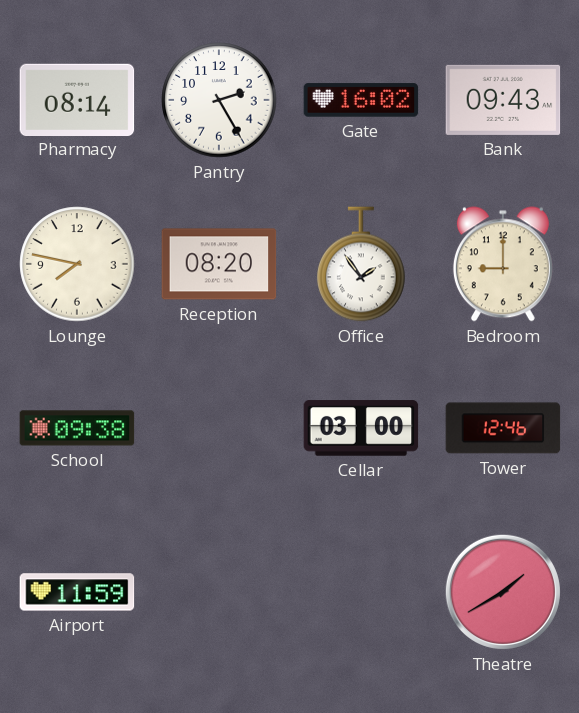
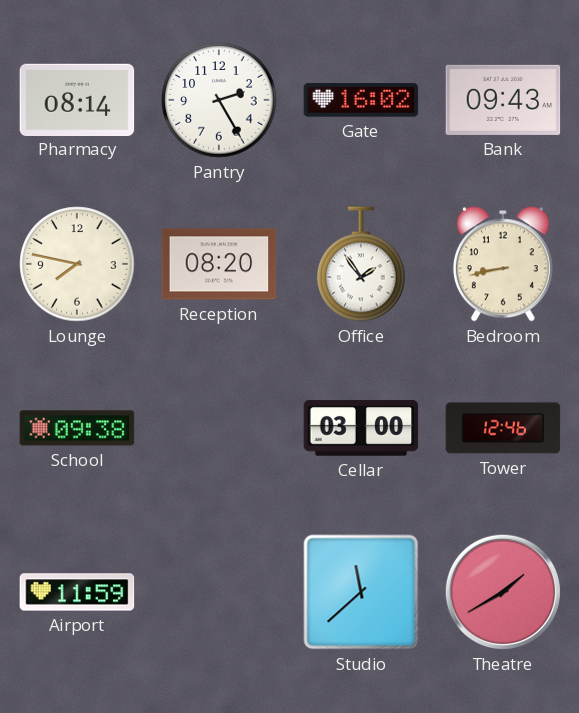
Bedroom: 9:00 -> 8:43
Studio: none -> 11:38
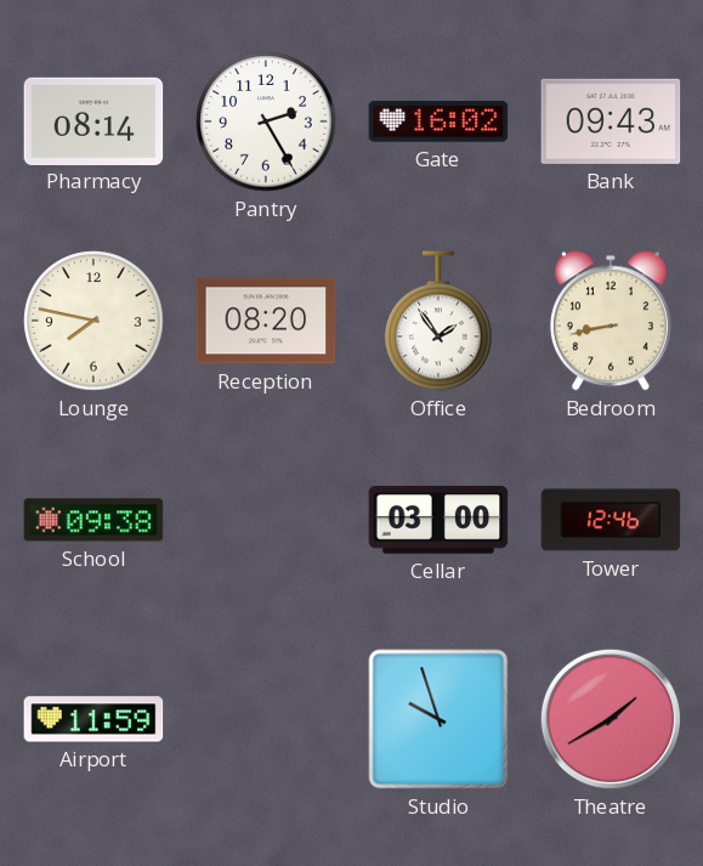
Studio: 11:38 -> 9:57
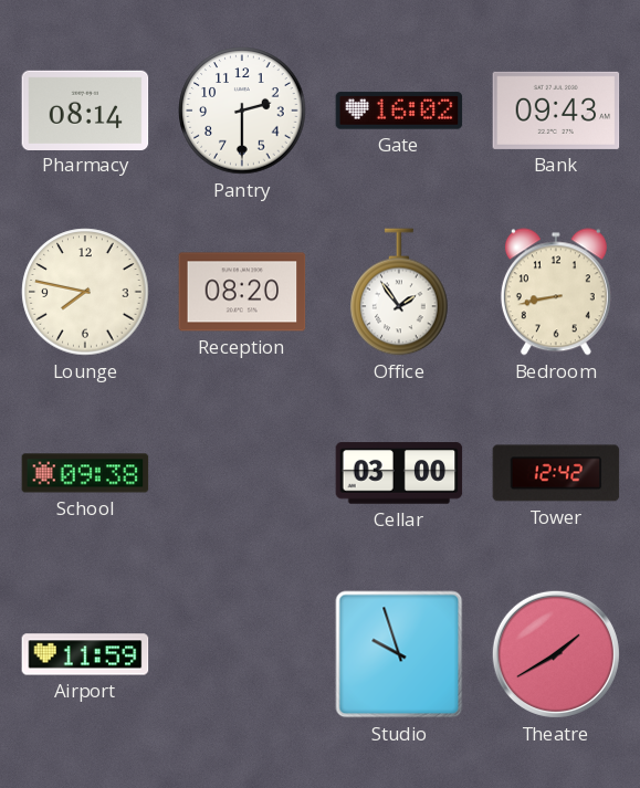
Pantry: 2:25 -> 2:30
Tower: 12:46 -> 12:42
